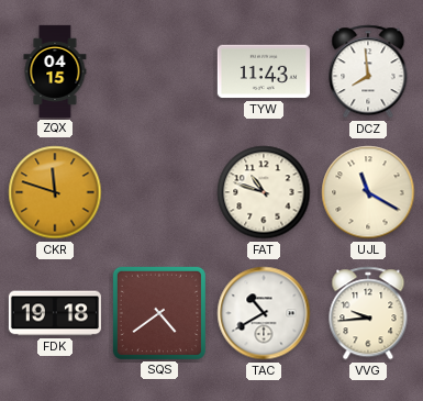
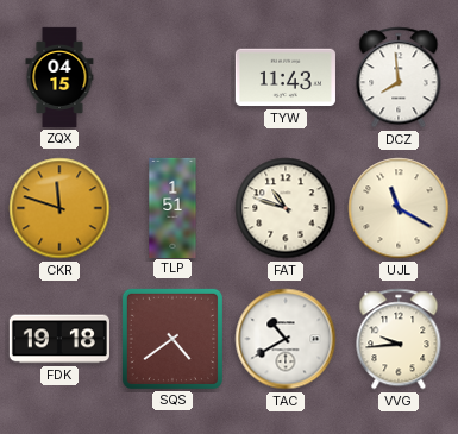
TLP: none -> 1:51
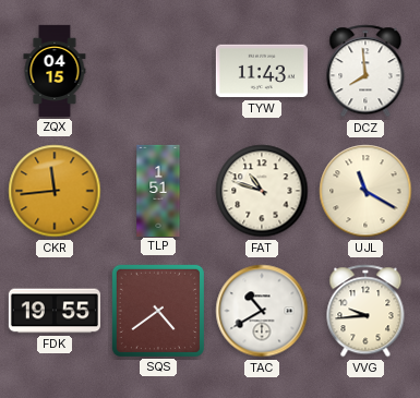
CKR: 11:48 -> 11:44
FDK: 19:18 -> 19:55
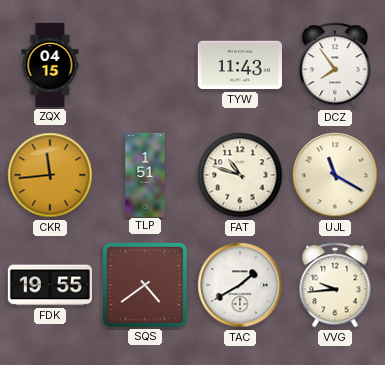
DCZ: 7:59 -> 7:54
TAC: 10:40 -> 1:40
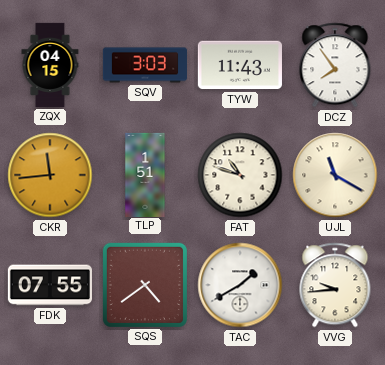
SQV: none -> 3:03
FDK: 19:55 -> 07:55
